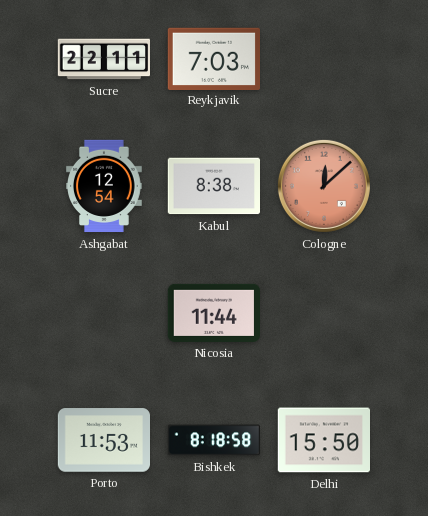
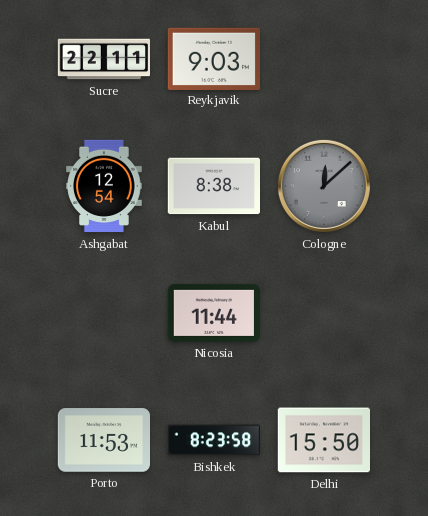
Reykjavik: 7:03 -> 9:03
Cologne dial: salmon -> grey
Bishkek: 8:18 -> 8:23
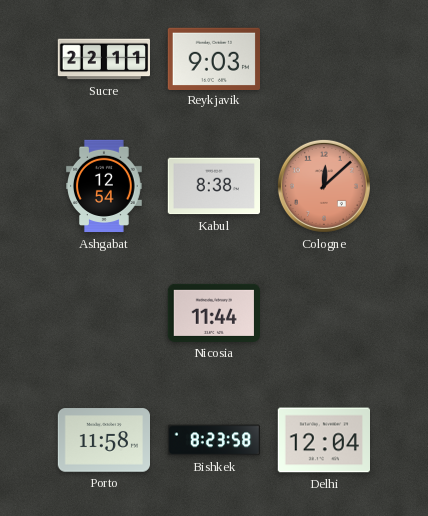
Cologne dial: grey -> salmon
Porto: 11:53 -> 11:58
Delhi: 15:50 -> 12:04
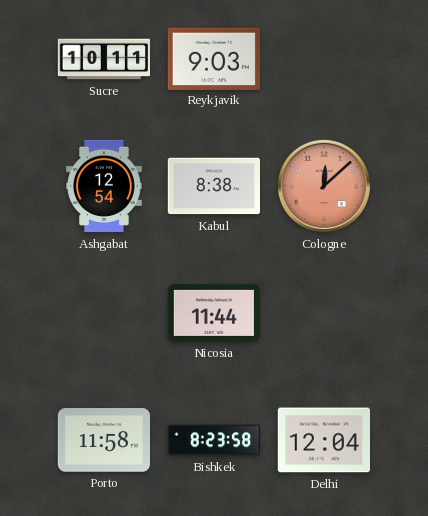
Sucre: 22:11 -> 10:11
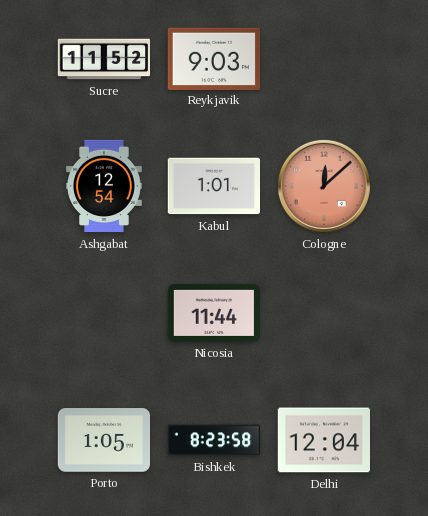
Sucre: 10:11 -> 11:52
Kabul: 8:38 -> 1:01
Porto: 11:58 -> 1:05
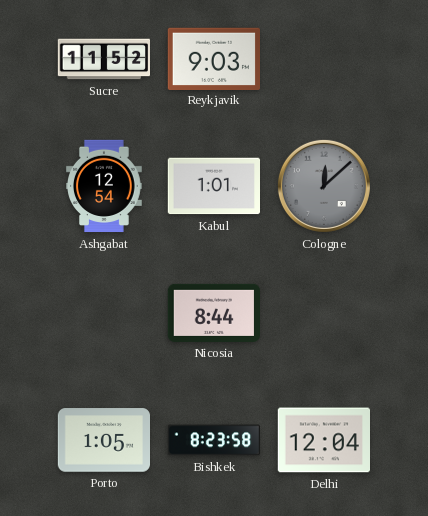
Cologne dial: salmon -> grey
Nicosia: 11:44 -> 8:44
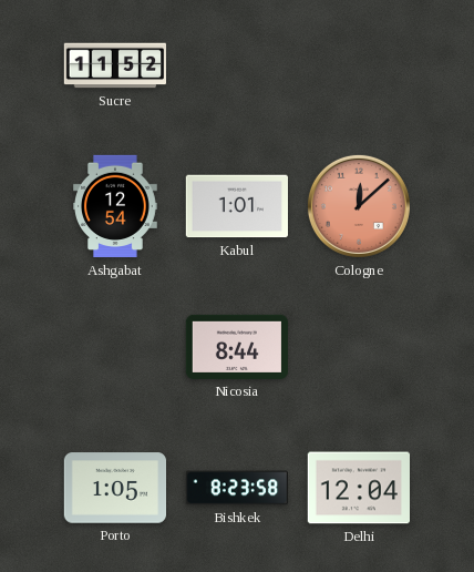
Reykjavik: 9:03 -> none
Cologne dial: grey -> salmon
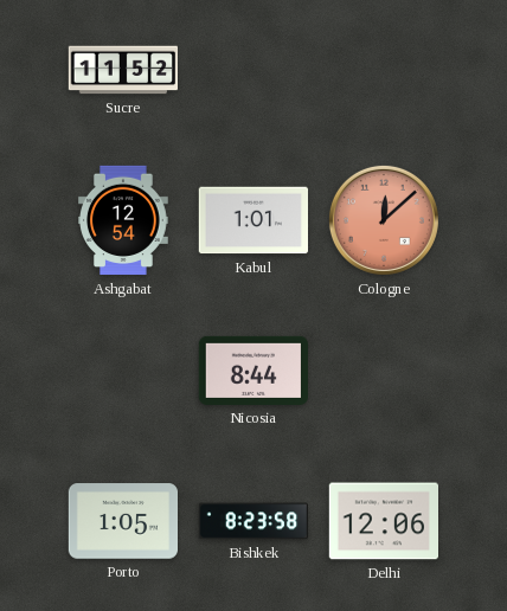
Delhi: 12:04 -> 12:06
